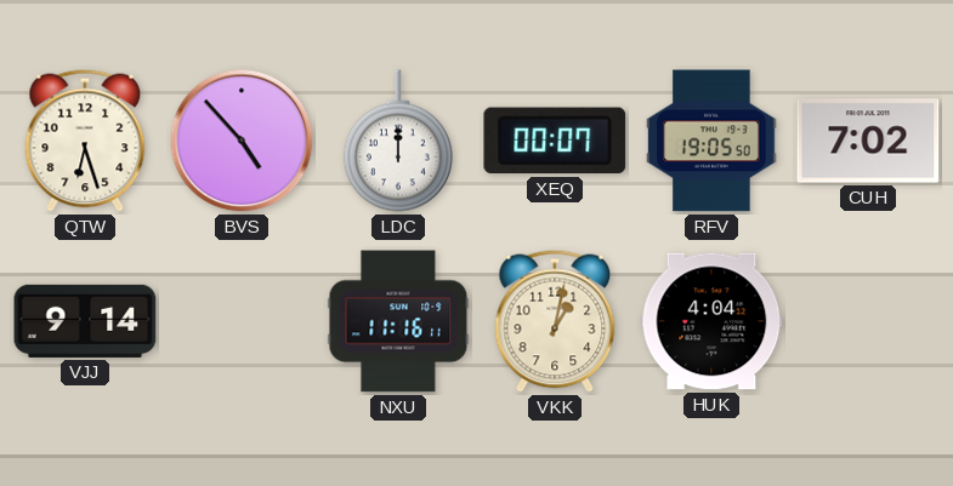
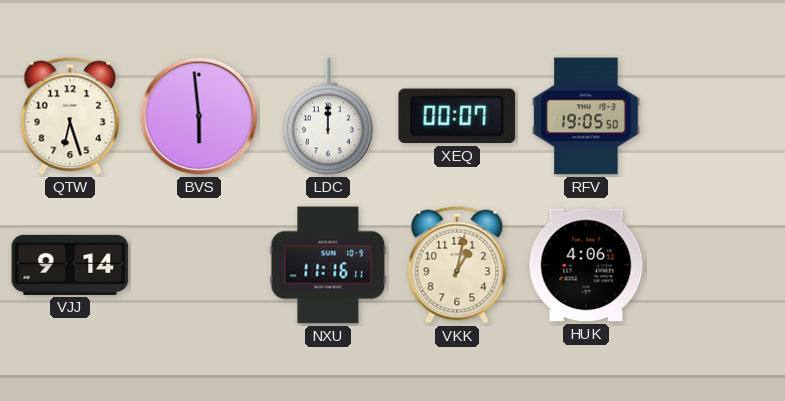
BVS: 4:53 -> 5:59
CUH: 7:02 -> none
HUK: 4:04 -> 4:06
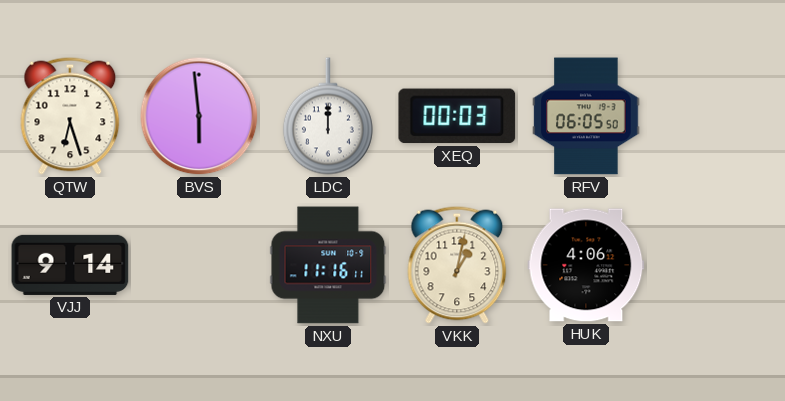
XEQ: 00:07 -> 00:03
RFV: 19:05 -> 06:05
